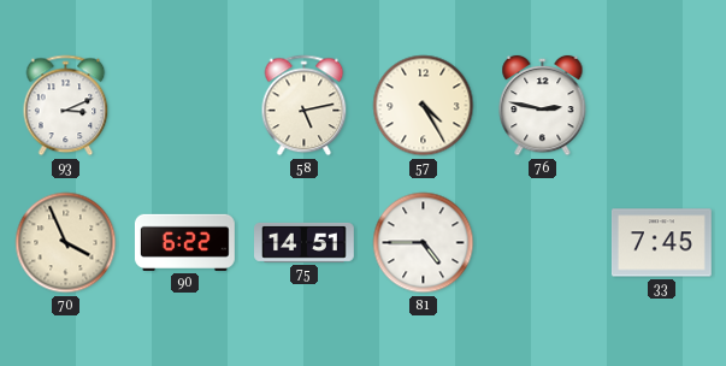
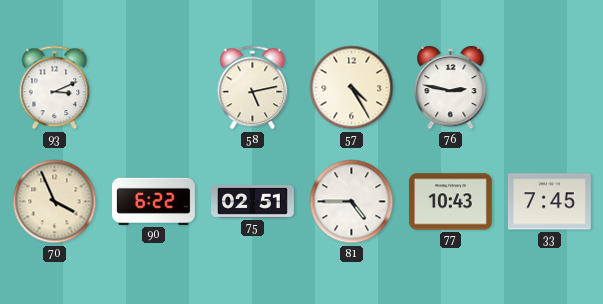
75: 14:51 -> 02:51
77: none -> 10:43
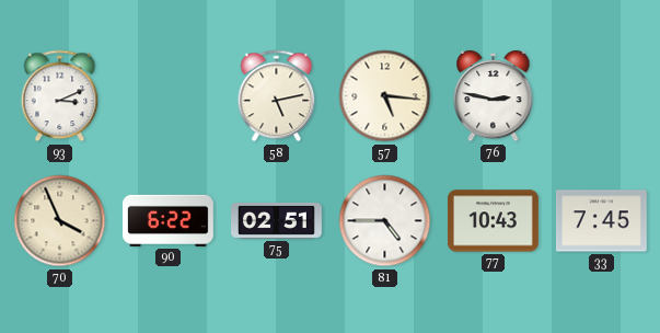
57: 4:25 -> 5:16
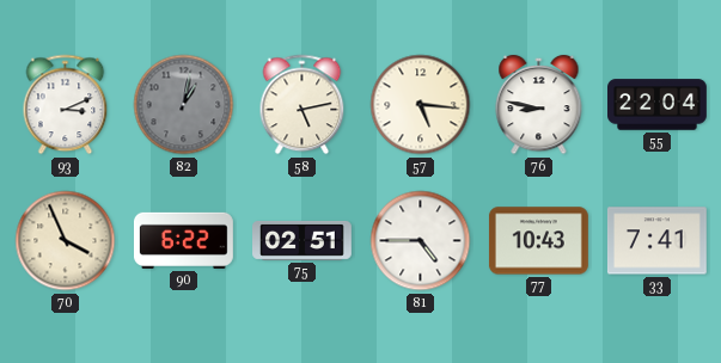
82: none -> 1:02
76: 2:47 -> 8:47
55: none -> 22:04
33: 7:45 -> 7:41
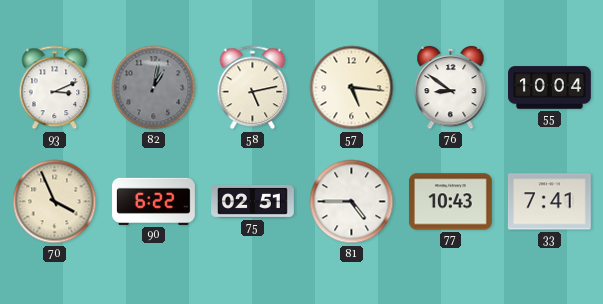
76: 8:47 -> 8:51
55: 22:04 -> 10:04
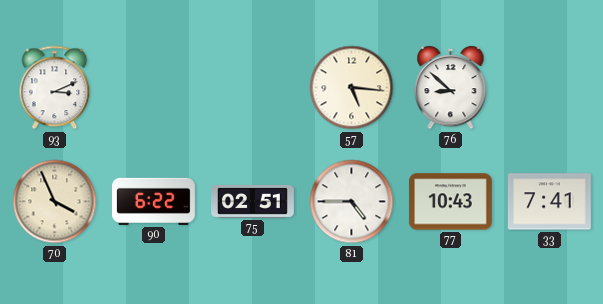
82: 1:02 -> none
58: 5:13 -> none
76: 8:51 -> 8:52
55: 10:04 -> none
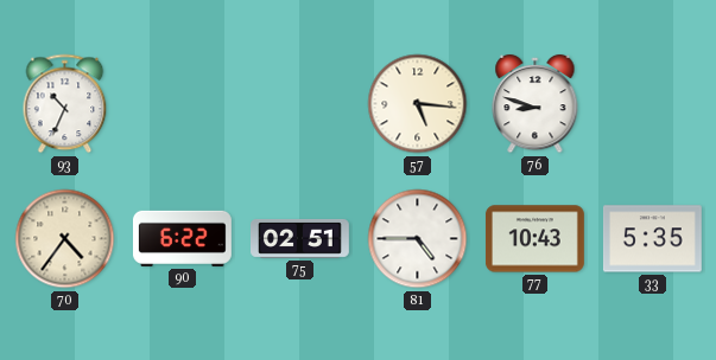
93: 3:11 -> 10:34
76: 8:52 -> 8:48
70: 3:56 -> 4:36
33: 7:41 -> 5:35
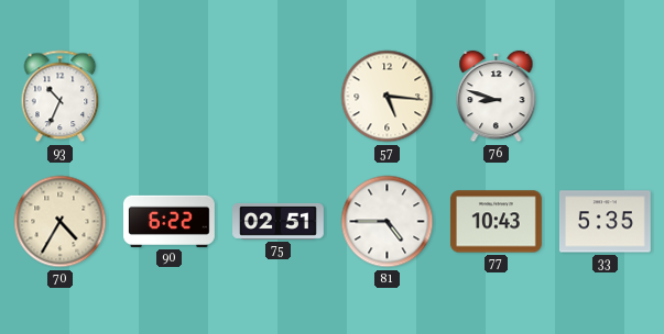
70: 4:36 -> 4:35
